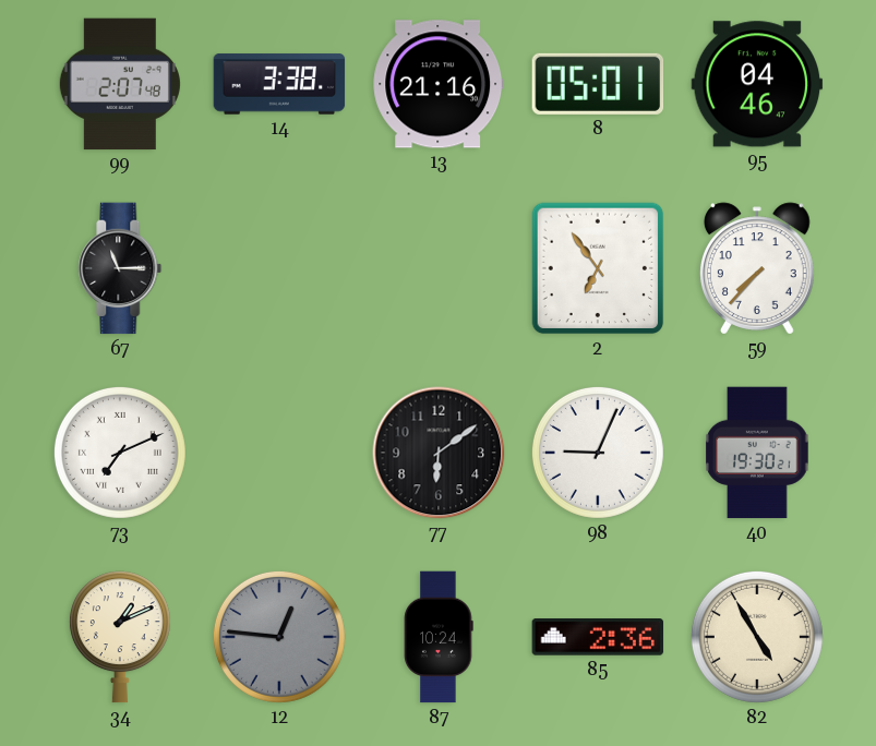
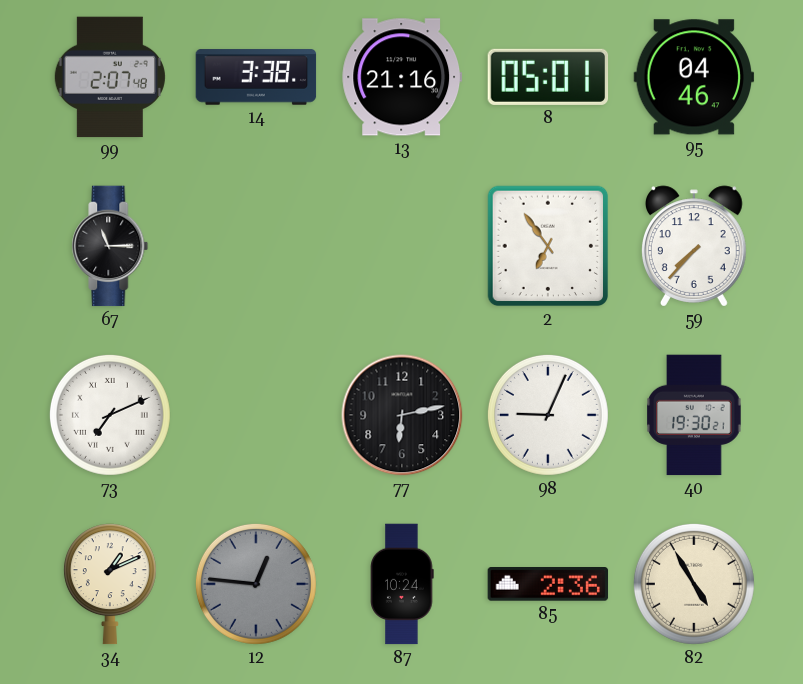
77: 6:09 -> 6:13
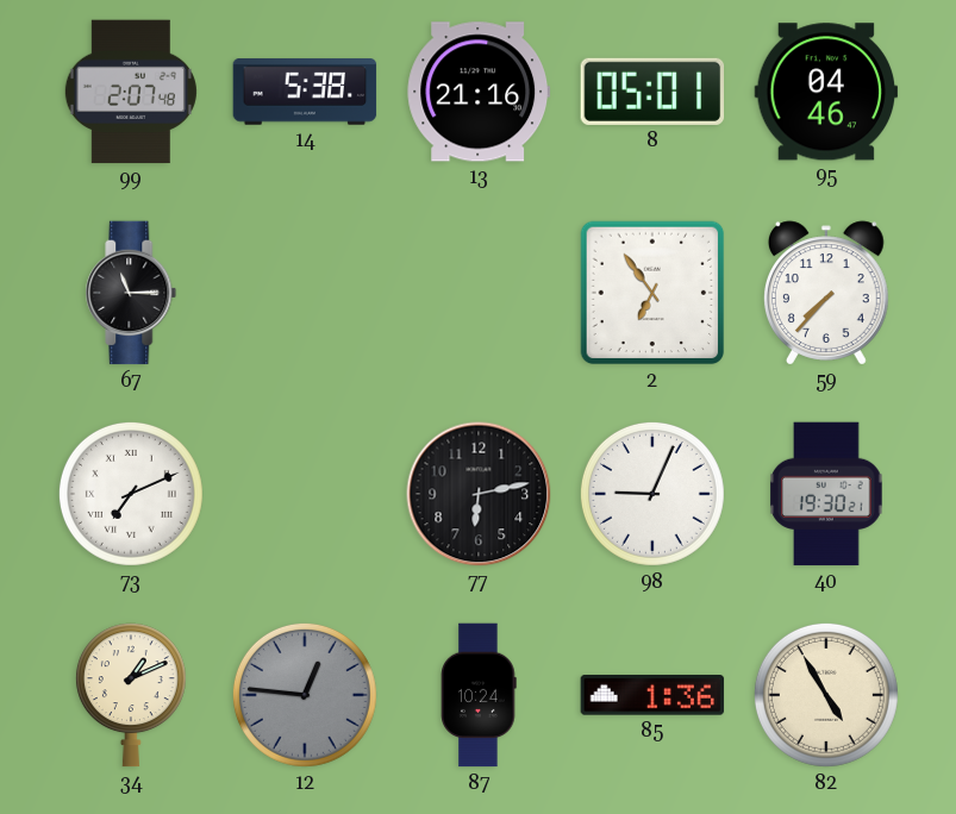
14: 3:38 -> 5:38
85: 2:36 -> 1:36
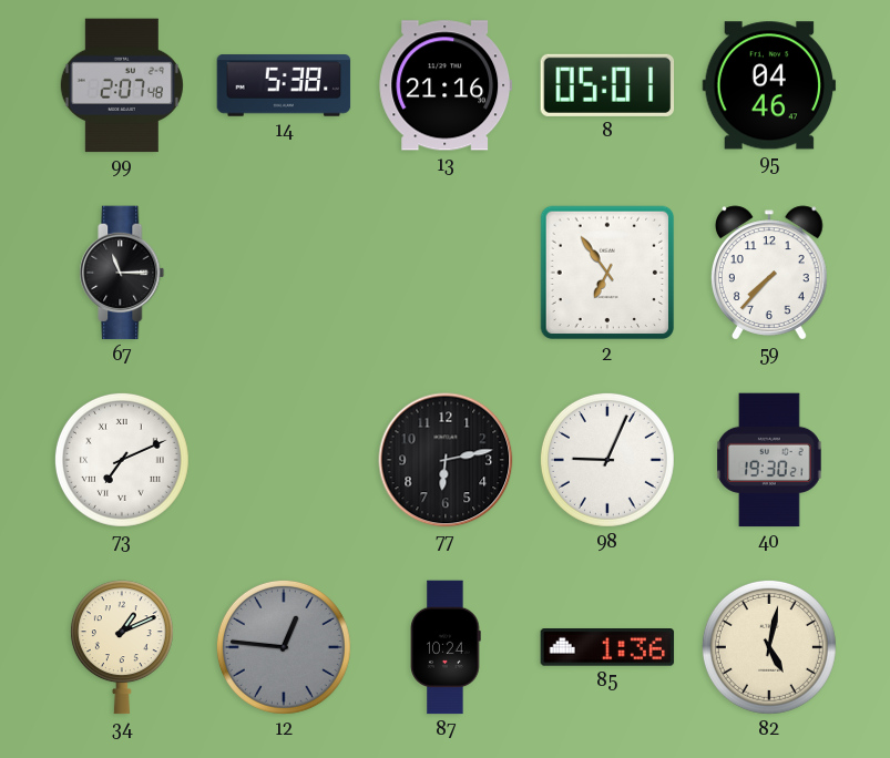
82: 4:55 -> 5:02
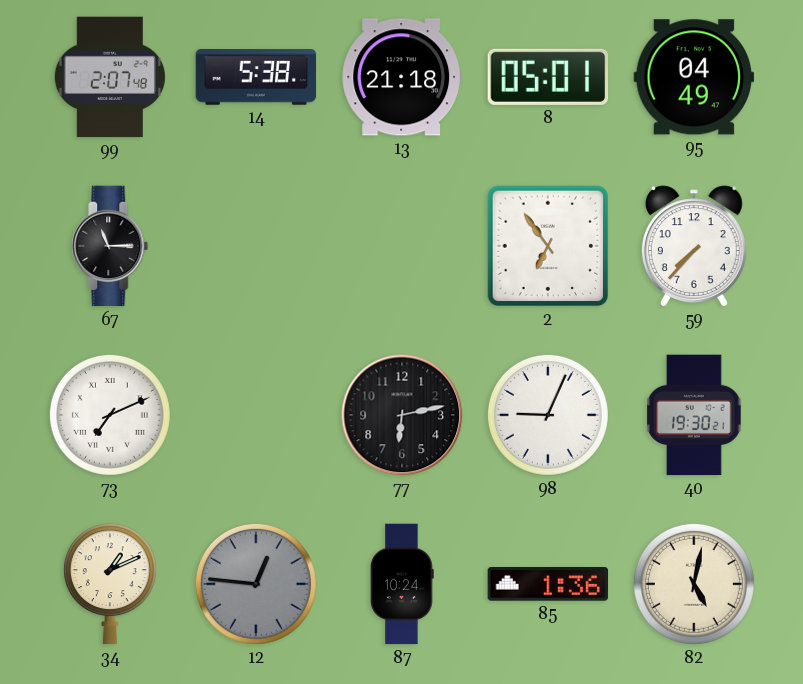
13: 21:16 -> 21:18
95: 04:46 -> 04:49
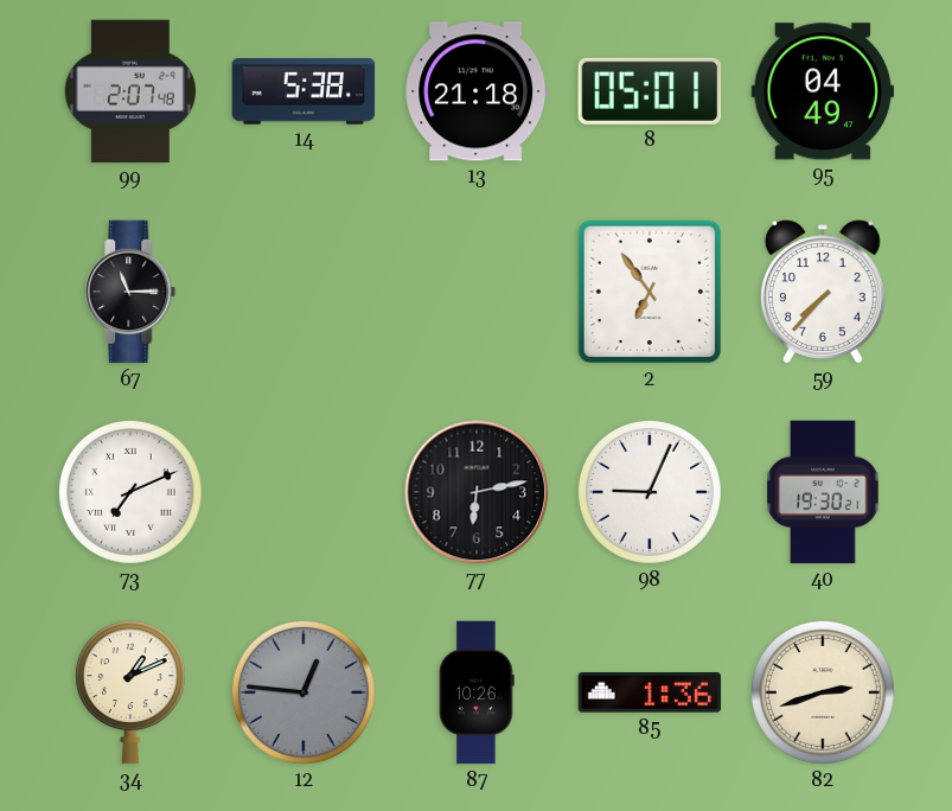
87: 10:24 -> 10:26
82: 5:02 -> 2:42
